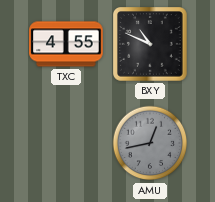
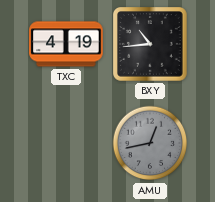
TXC: 4:55 -> 4:19
BXY: 10:49 -> 10:44
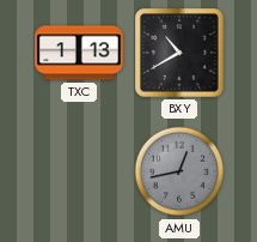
TXC: 4:19 -> 1:13
BXY: 10:44 -> 10:40
